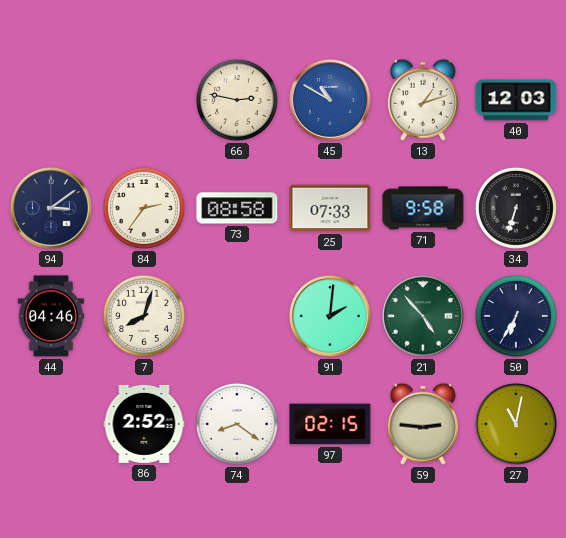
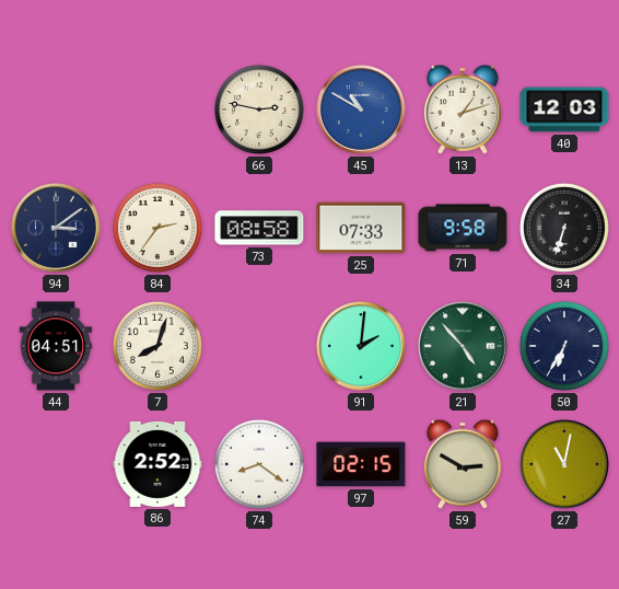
44: 04:46 -> 04:51
59: 2:46 -> 2:50
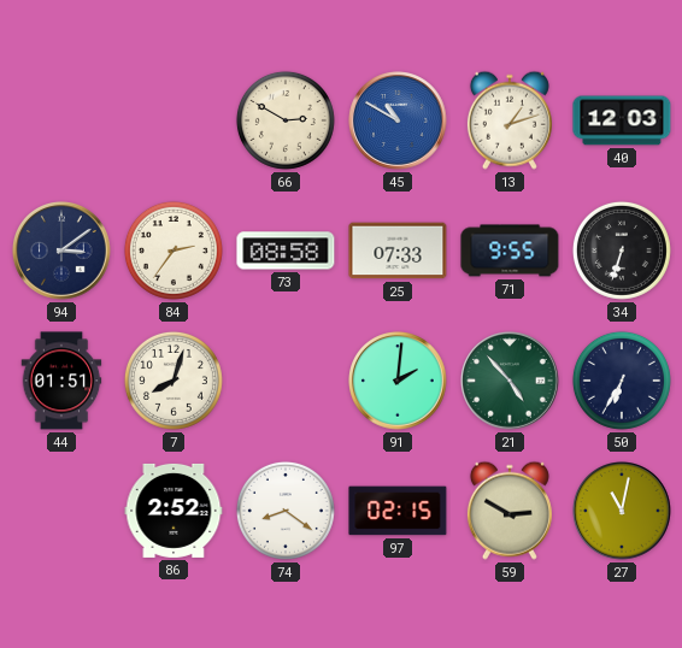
66: 2:47 -> 2:50
71: 9:58 -> 9:55
44: 04:51 -> 01:51
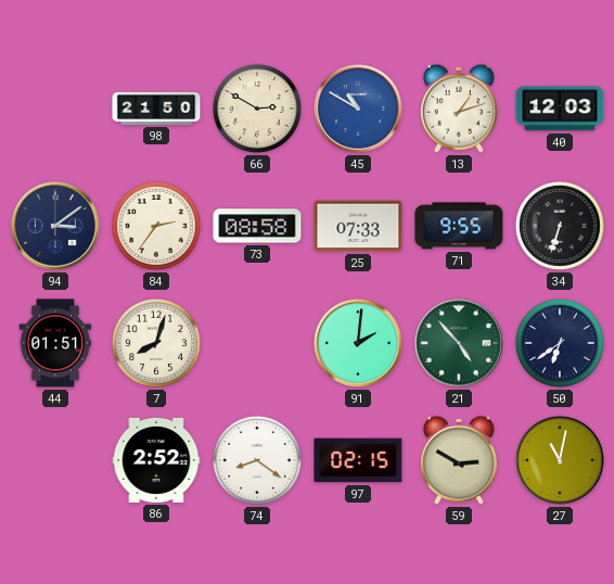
98: none -> 21:50
50: 6:35 -> 6:39
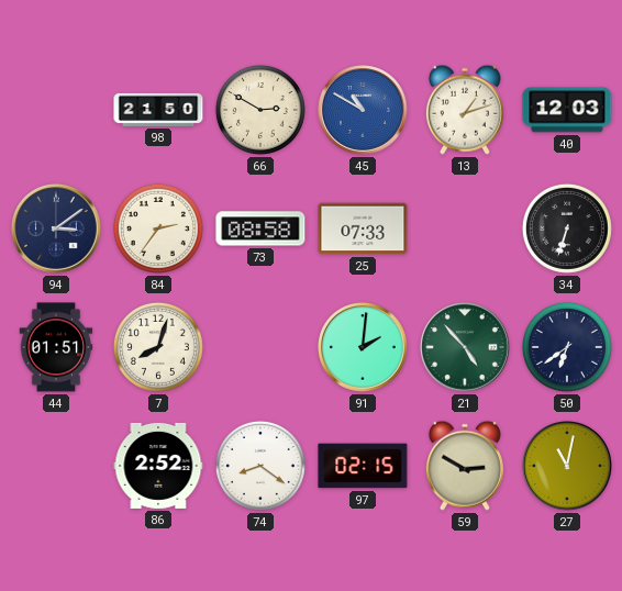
71: 9:55 -> none
